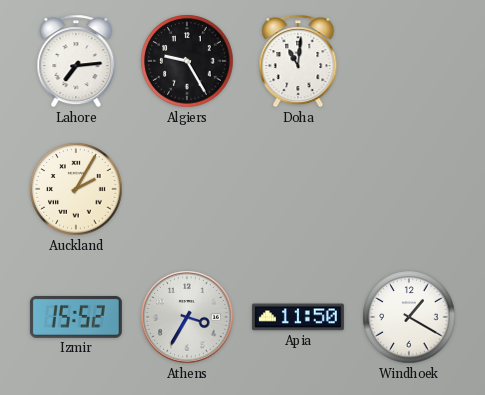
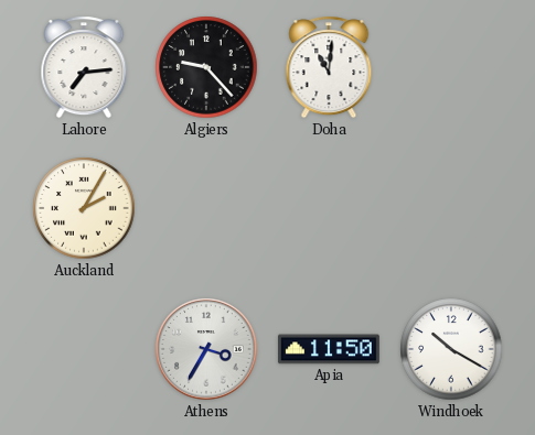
Algiers: 9:25 -> 9:23
Izmir: 15:52 -> none
Windhoek: 1:20 -> 10:20
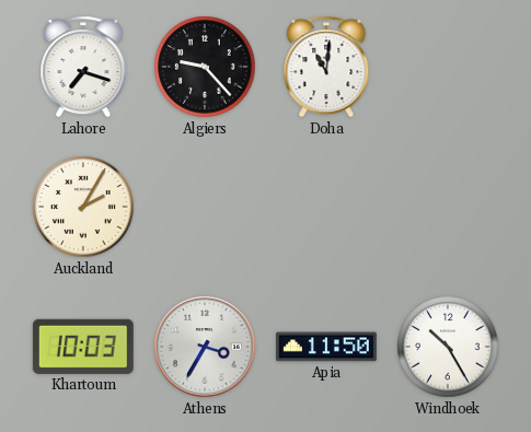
Lahore: 7:14 -> 7:18
Khartoum: none -> 10:03
Windhoek: 10:20 -> 10:25
